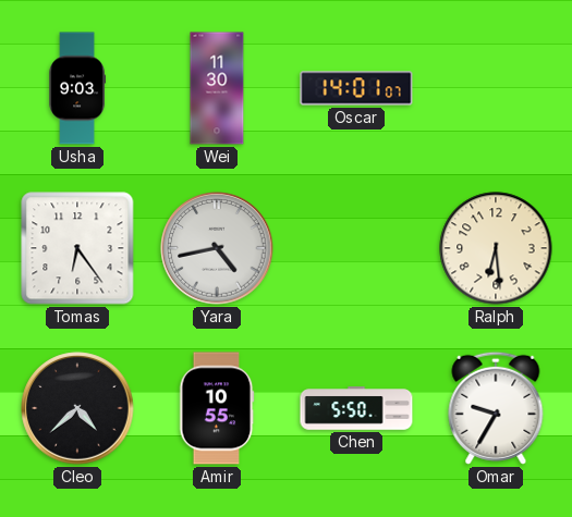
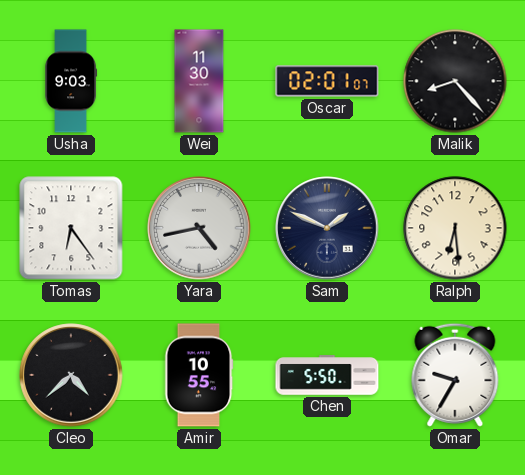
Oscar: 14:01 -> 02:01
Malik: none -> 8:23
Sam: none -> 1:49
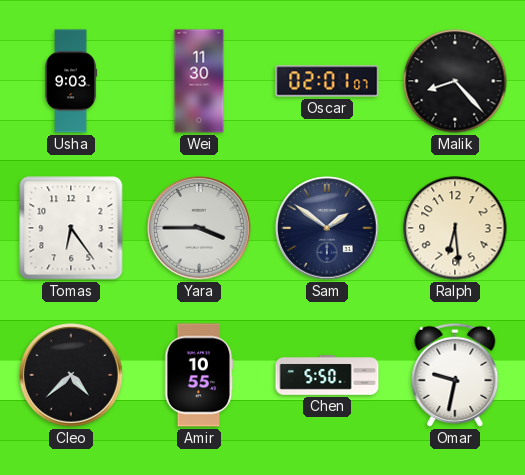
Yara: 4:43 -> 3:45
Sam: 1:49 -> 1:51
Omar: 9:35 -> 9:32
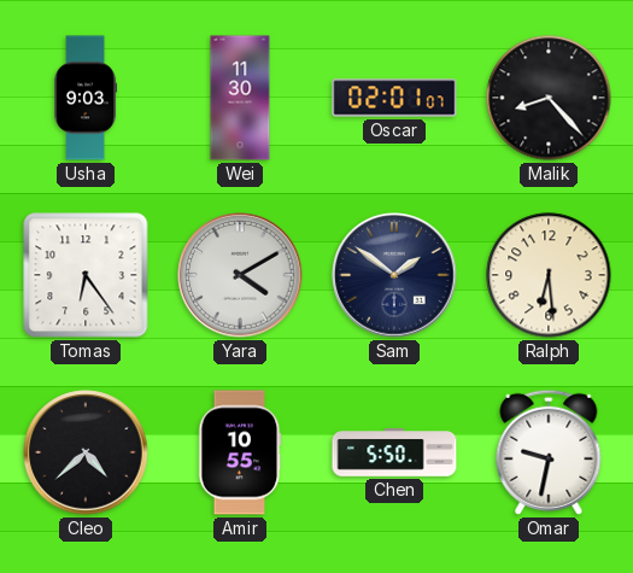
Yara: 3:45 -> 4:10
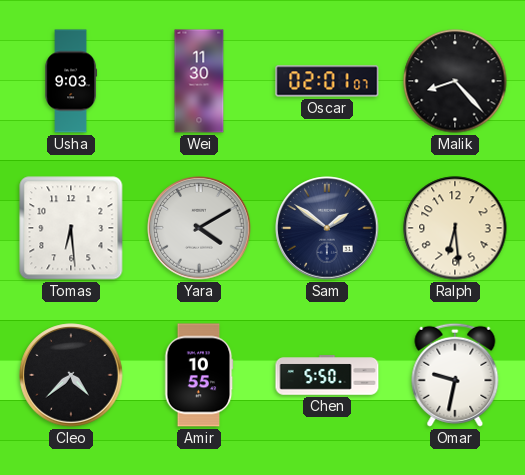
Tomas: 6:24 -> 6:29
